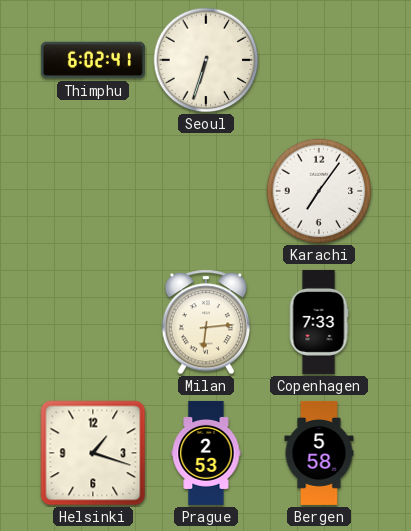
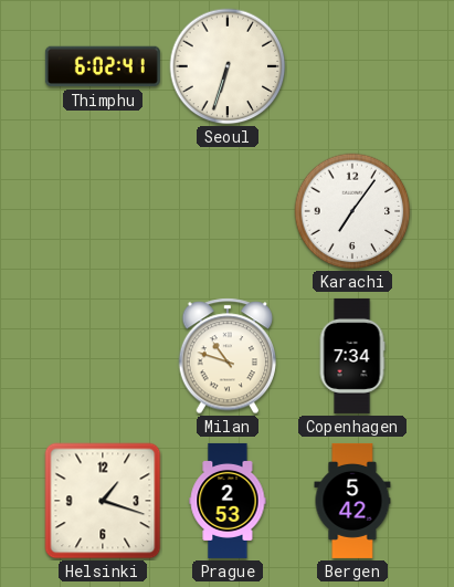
Milan: 6:14 -> 10:48
Copenhagen: 7:33 -> 7:34
Bergen: 5:58 -> 5:42
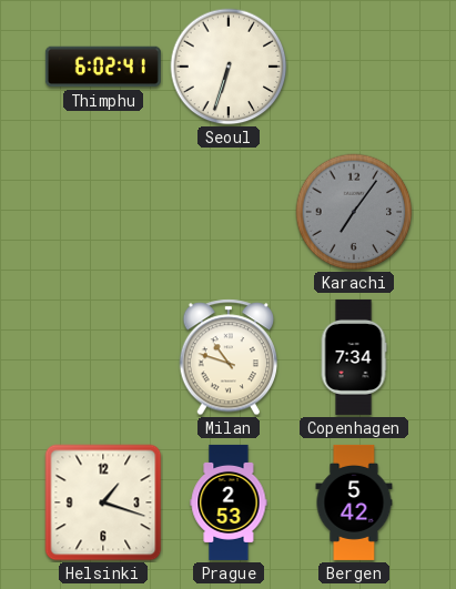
Karachi dial: white -> grey
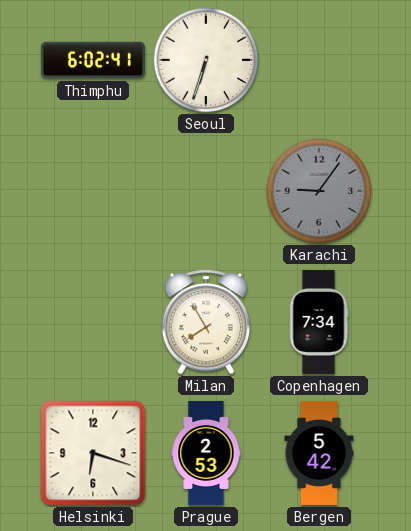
Karachi: 7:06 -> 9:06
Milan: 10:48 -> 7:55
Helsinki: 1:18 -> 6:18
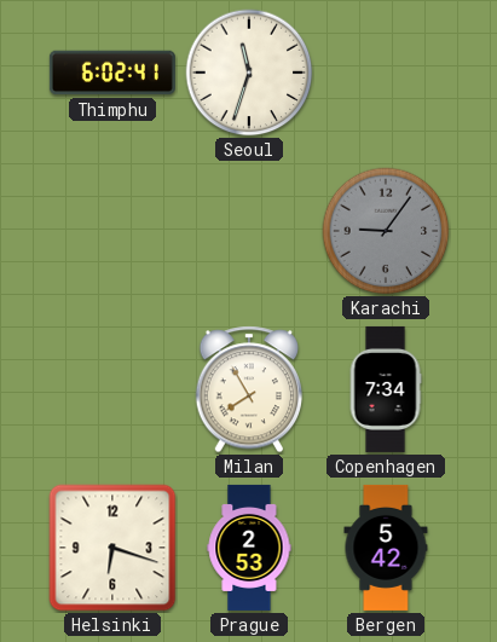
Seoul: 6:33 -> 11:33
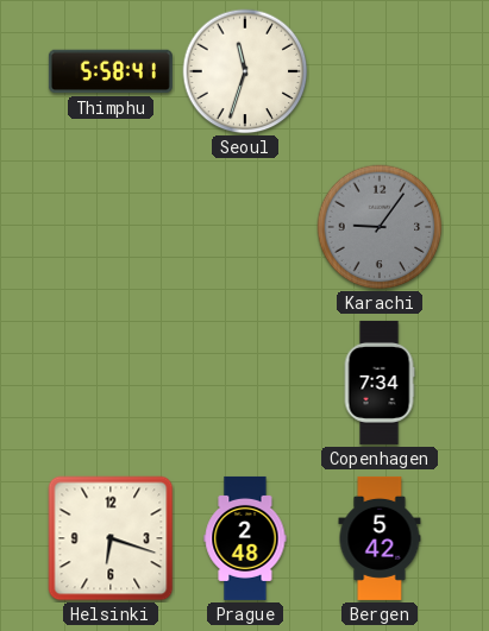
Thimphu: 6:02 -> 5:58
Milan: 7:55 -> none
Prague: 2:53 -> 2:48
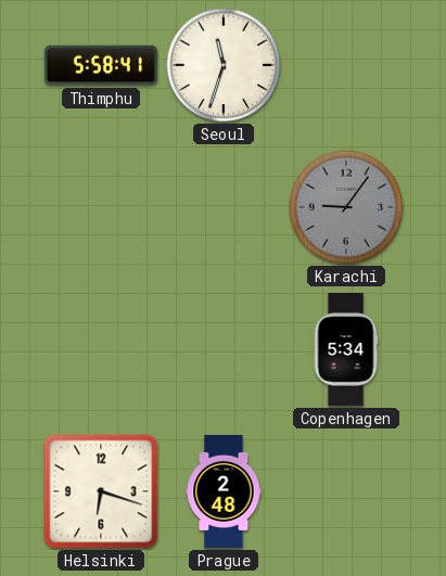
Copenhagen: 7:34 -> 5:34
Bergen: 5:42 -> none
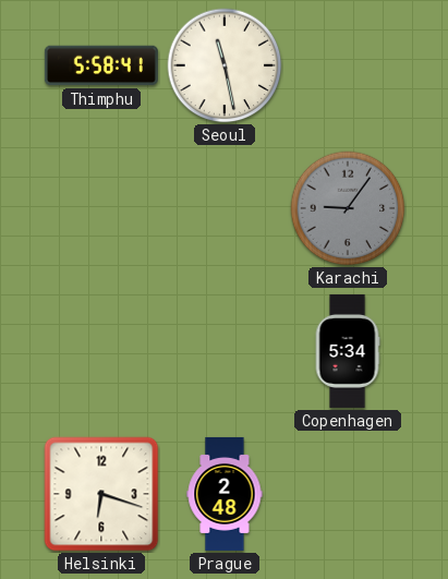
Seoul: 11:33 -> 11:28
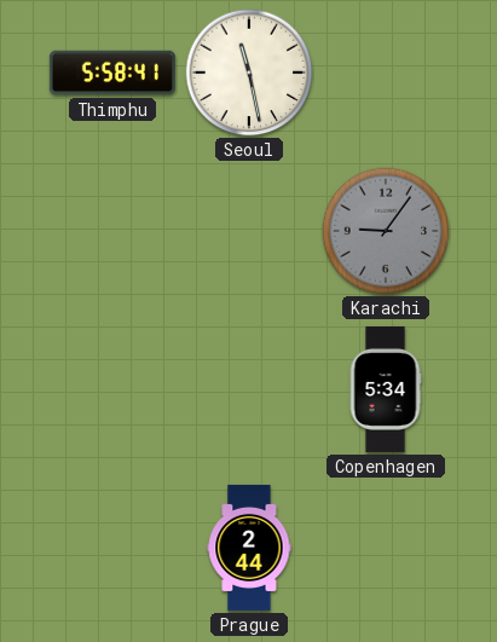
Helsinki: 6:18 -> none
Prague: 2:48 -> 2:44
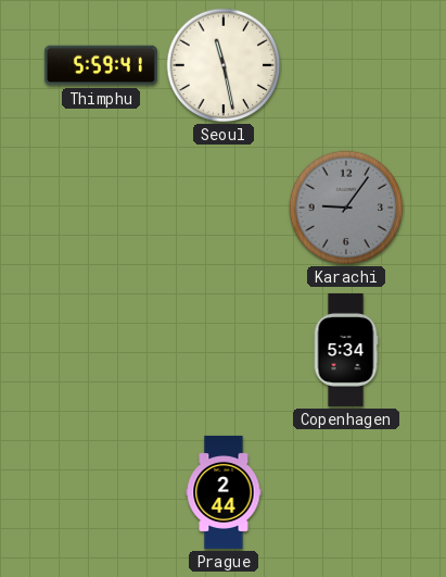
Thimphu: 5:58 -> 5:59
